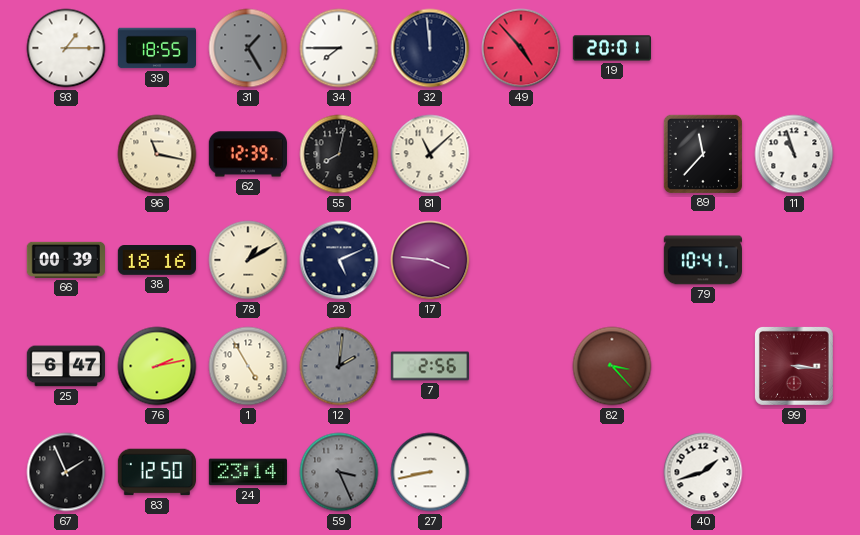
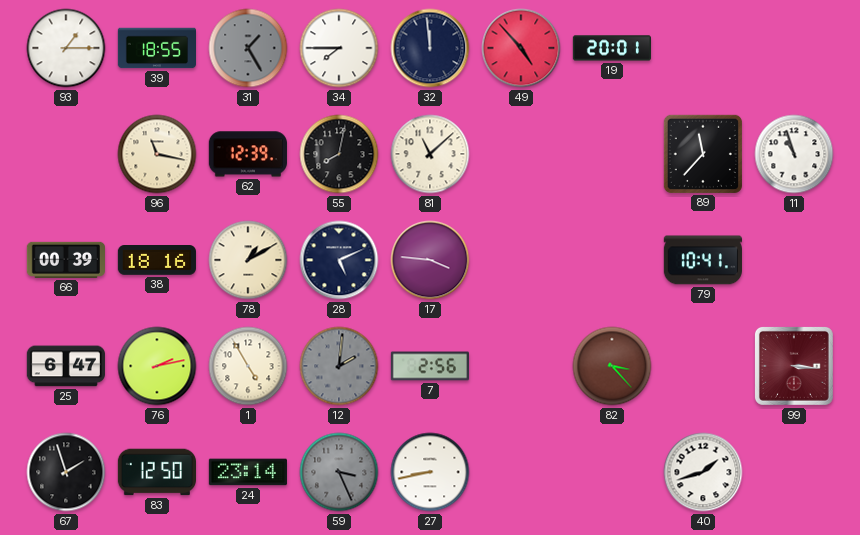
67: 1:56 -> 1:57
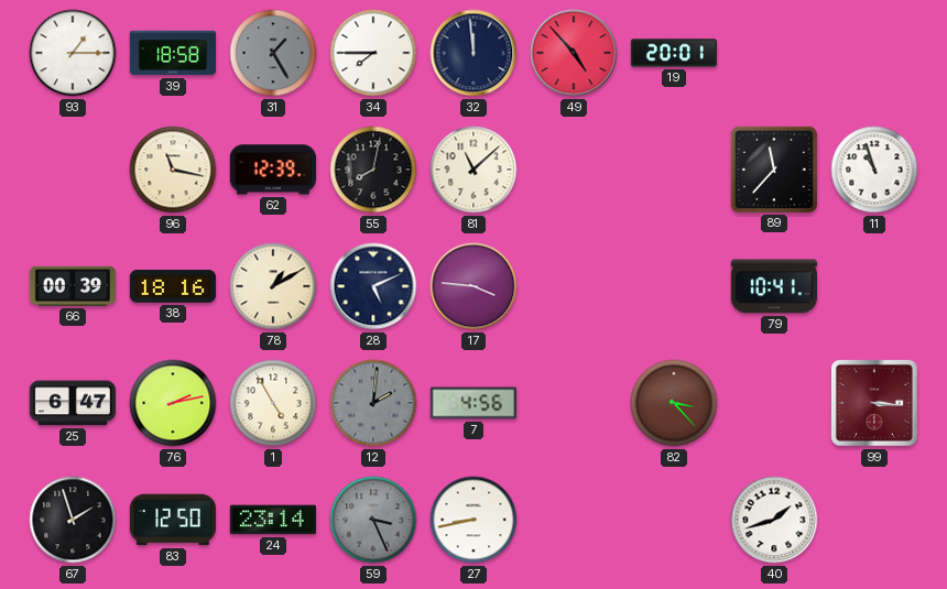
39: 18:55 -> 18:58
7: 2:56 -> 4:56
